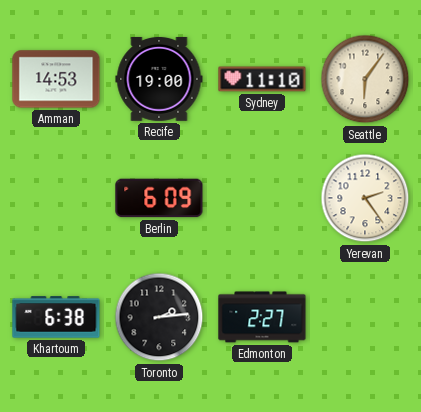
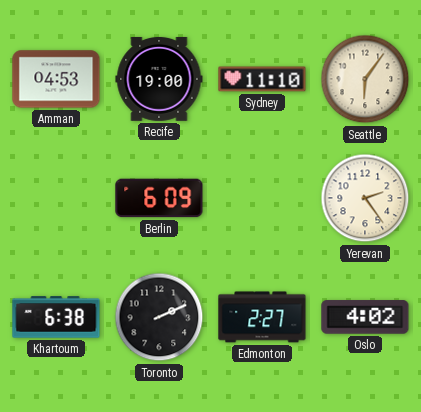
Amman: 14:53 -> 04:53
Toronto: 2:14 -> 2:11
Oslo: none -> 4:02
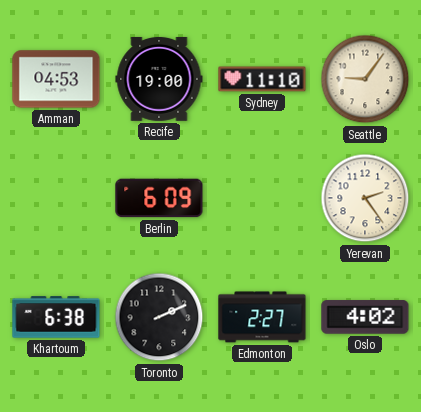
Seattle: 6:06 -> 9:06
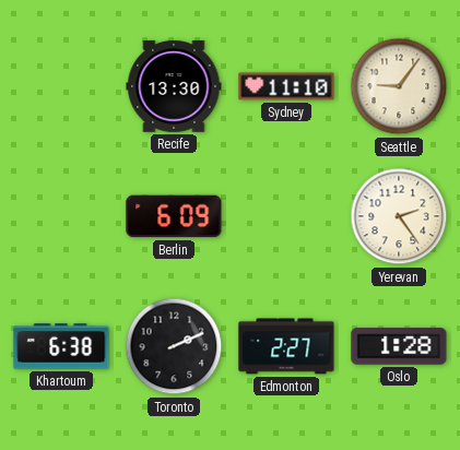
Amman: 04:53 -> none
Recife: 19:00 -> 13:30
Oslo: 4:02 -> 1:28
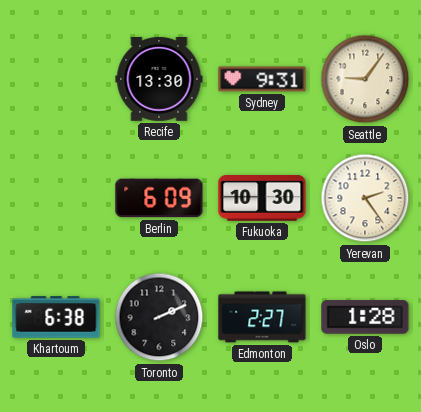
Sydney: 11:10 -> 9:31
Fukuoka: none -> 10:30
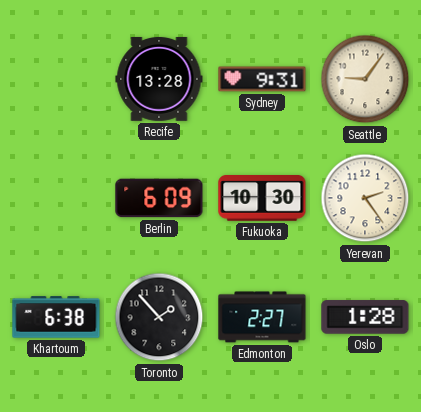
Recife: 13:30 -> 13:28
Toronto: 2:11 -> 1:53
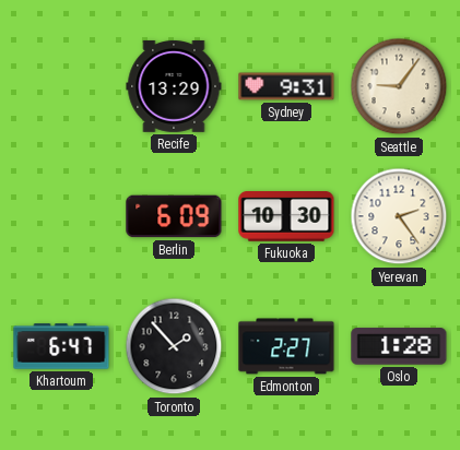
Recife: 13:28 -> 13:29
Khartoum: 6:38 -> 6:47
